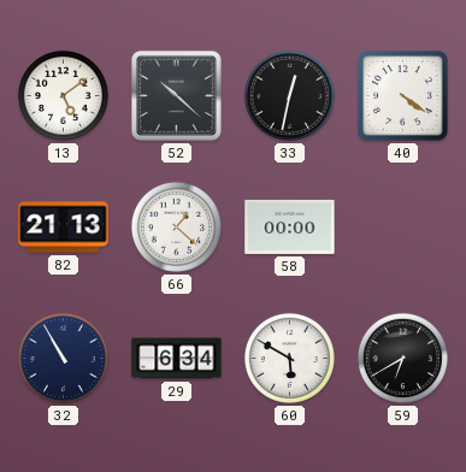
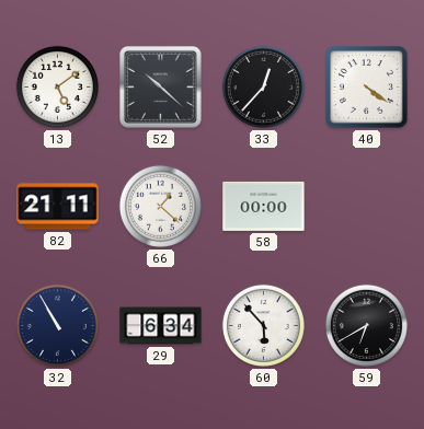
33: 12:32 -> 12:37
82: 21:13 -> 21:11
60: 5:50 -> 5:53
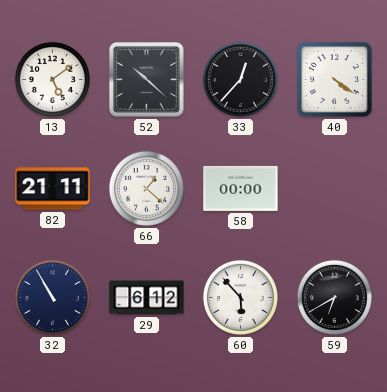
29: 6:34 -> 6:12
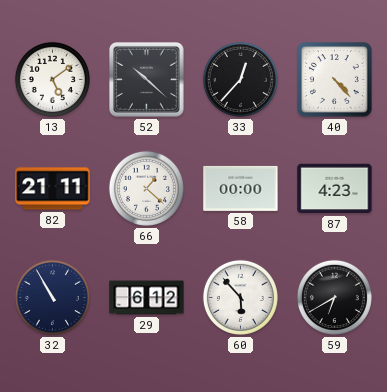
40: 4:21 -> 4:23
87: none -> 4:23
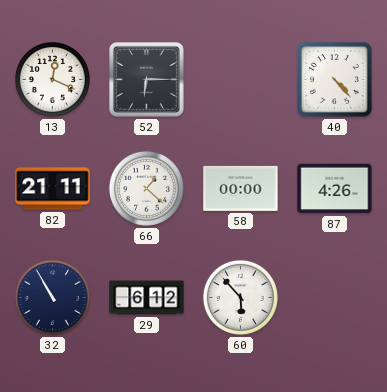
13: 5:09 -> 12:19
52: 10:22 -> 6:15
33: 12:37 -> none
87: 4:23 -> 4:26
59: 6:40 -> none
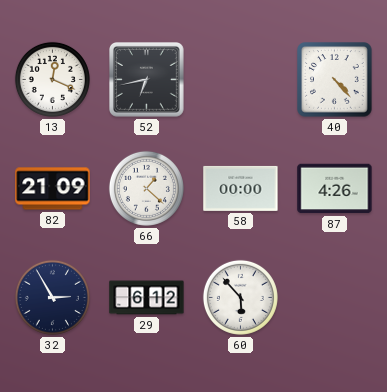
52: 6:15 -> 6:43
82: 21:11 -> 21:09
32: 10:55 -> 2:55
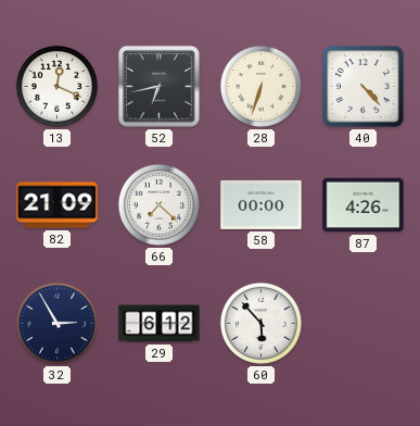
28: none -> 6:33
66: 1:22 -> 7:22
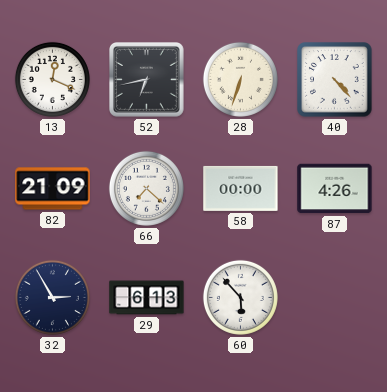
29: 6:12 -> 6:13
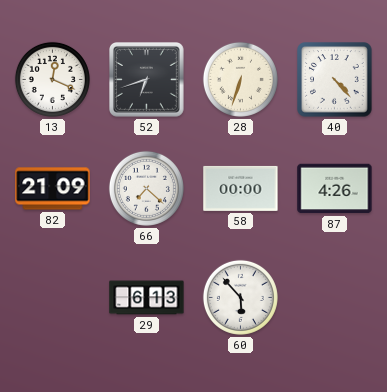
52: 6:43 -> 6:42
32: 2:55 -> none
